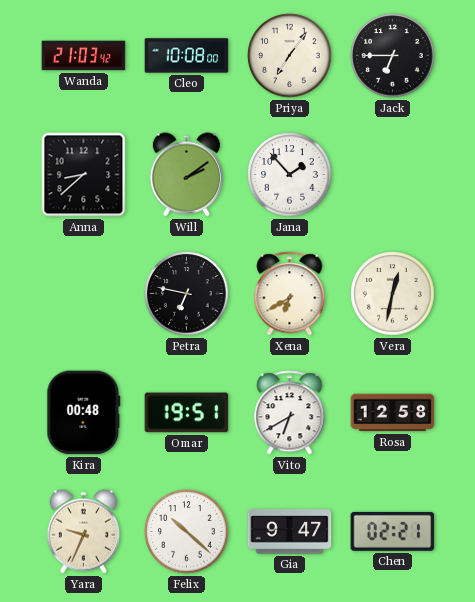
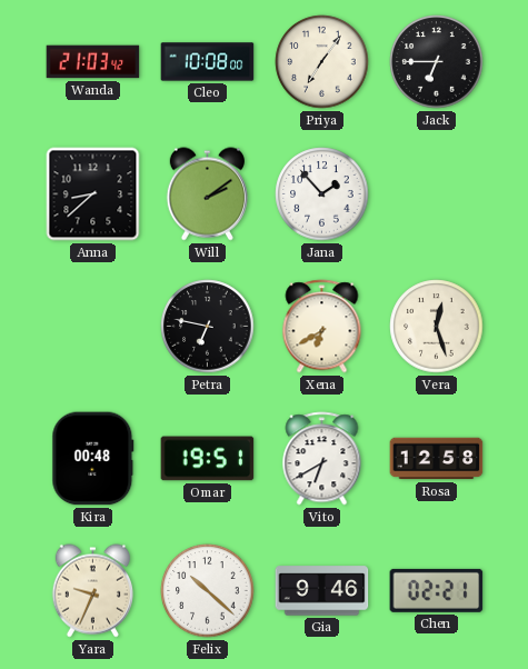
Vera: 12:32 -> 12:27
Gia: 9:47 -> 9:46
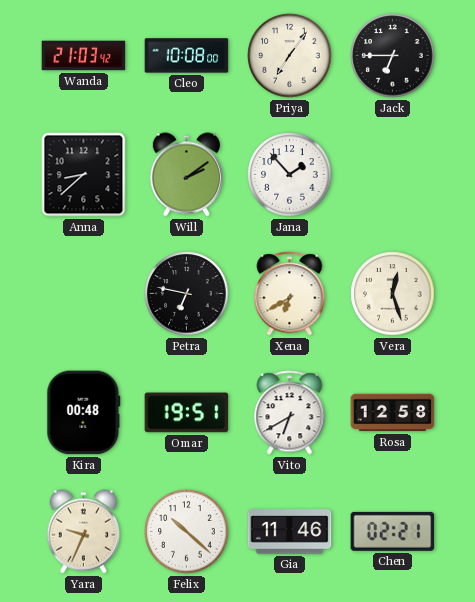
Gia: 9:46 -> 11:46
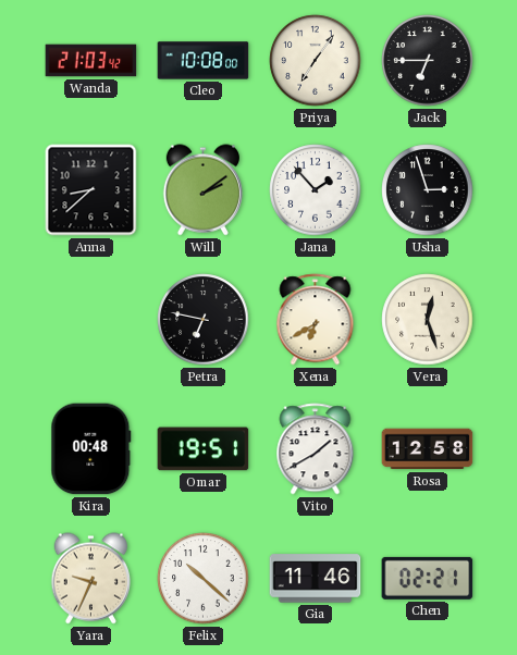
Usha: none -> 2:57
Vito: 6:40 -> 1:40
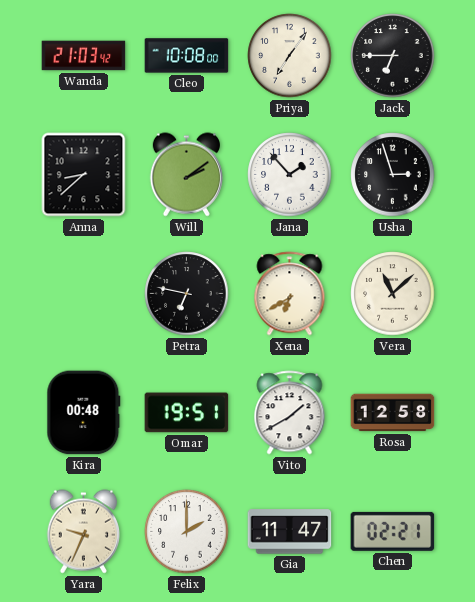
Vera: 12:27 -> 11:08
Felix: 10:22 -> 2:00
Gia: 11:46 -> 11:47
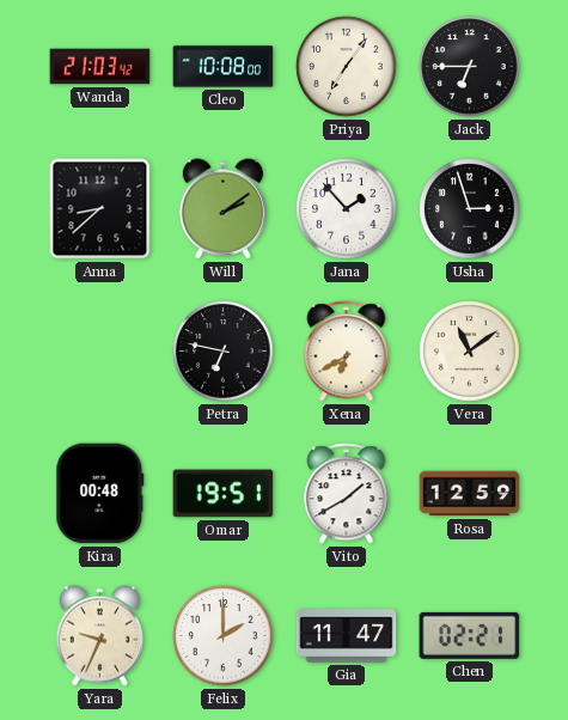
Vera: 11:08 -> 11:09
Rosa: 12:58 -> 12:59
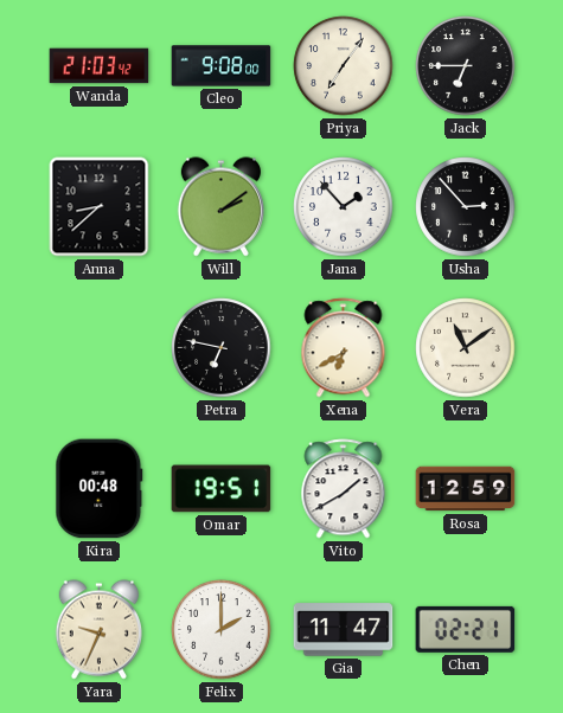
Cleo: 10:08 -> 9:08
Usha: 2:57 -> 2:53
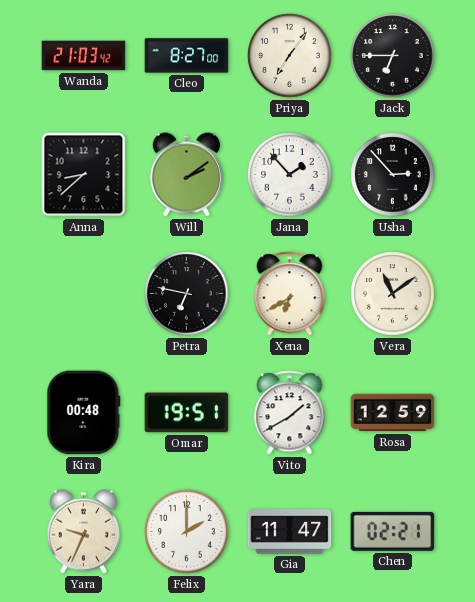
Cleo: 9:08 -> 8:27
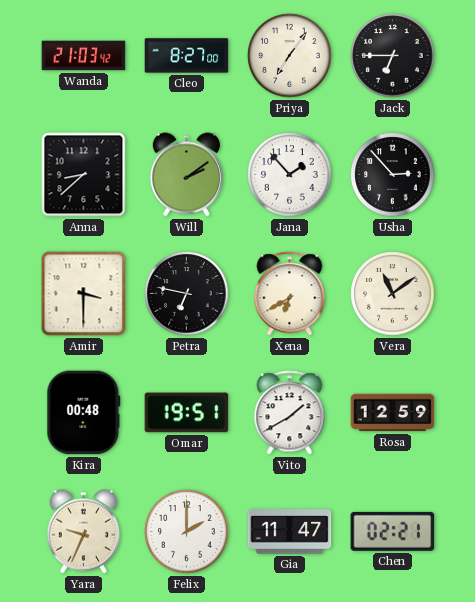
Amir: none -> 3:30
